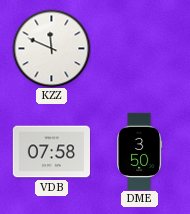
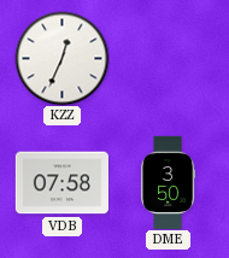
KZZ: 11:49 -> 12:34
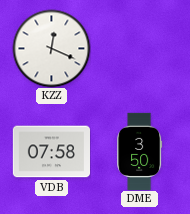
KZZ: 12:34 -> 12:19
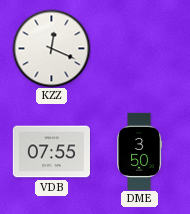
VDB: 07:58 -> 07:55
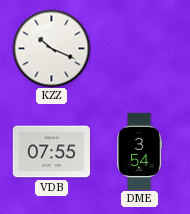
KZZ: 12:19 -> 10:19
DME: 3:50 -> 3:54
